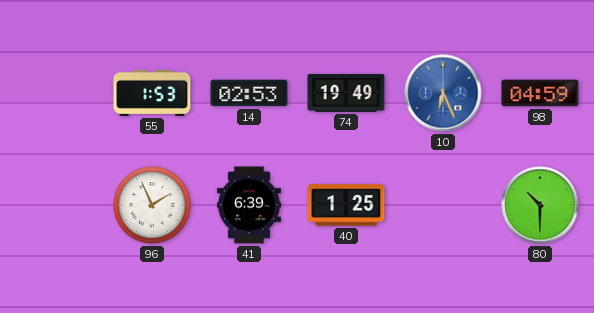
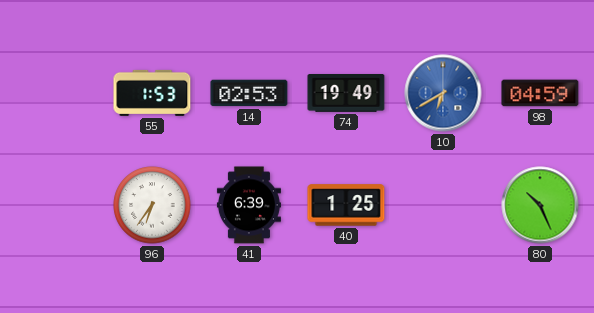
10: 6:26 -> 6:40
96: 1:56 -> 6:36
80: 10:30 -> 10:26
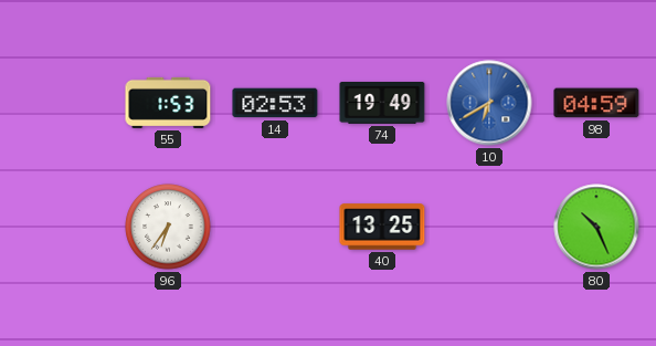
41: 6:39 -> none
40: 1:25 -> 13:25
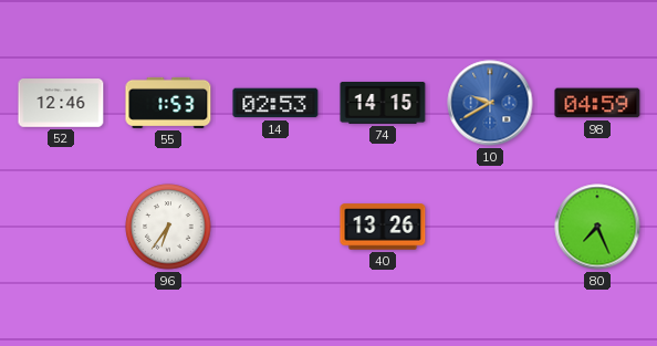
52: none -> 12:46
74: 19:49 -> 14:15
10: 6:40 -> 9:40
40: 13:25 -> 13:26
80: 10:26 -> 7:26
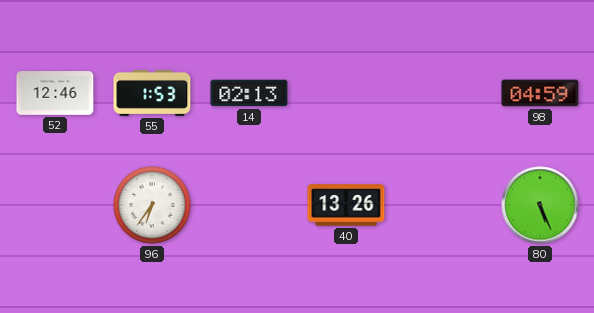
14: 02:53 -> 02:13
74: 14:15 -> none
10: 9:40 -> none
80: 7:26 -> 5:26
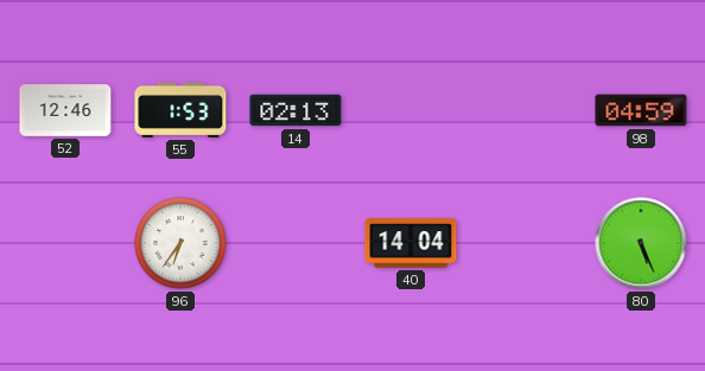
40: 13:26 -> 14:04
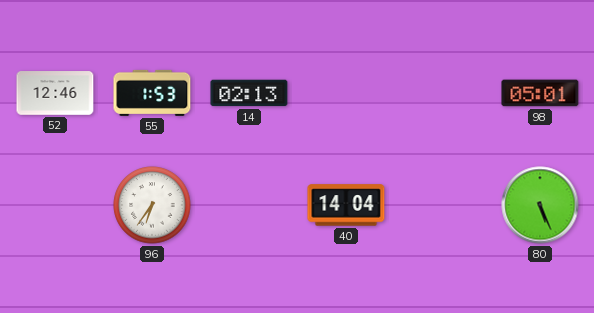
98: 04:59 -> 05:01
